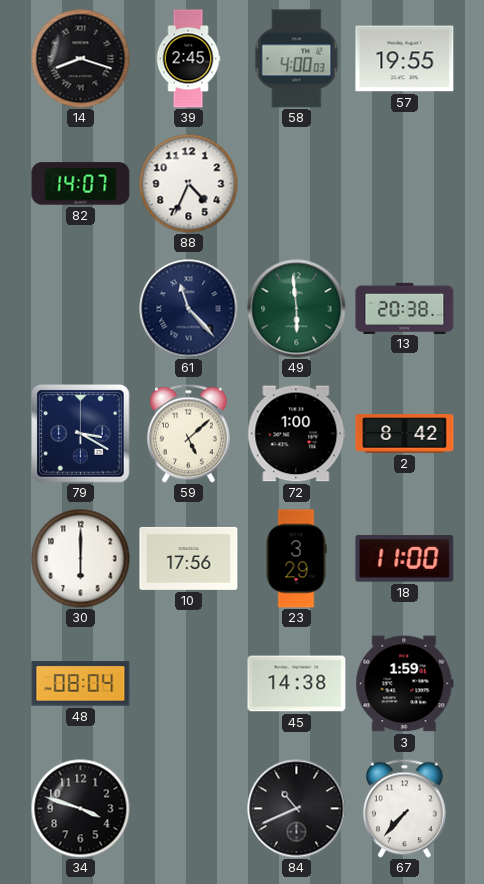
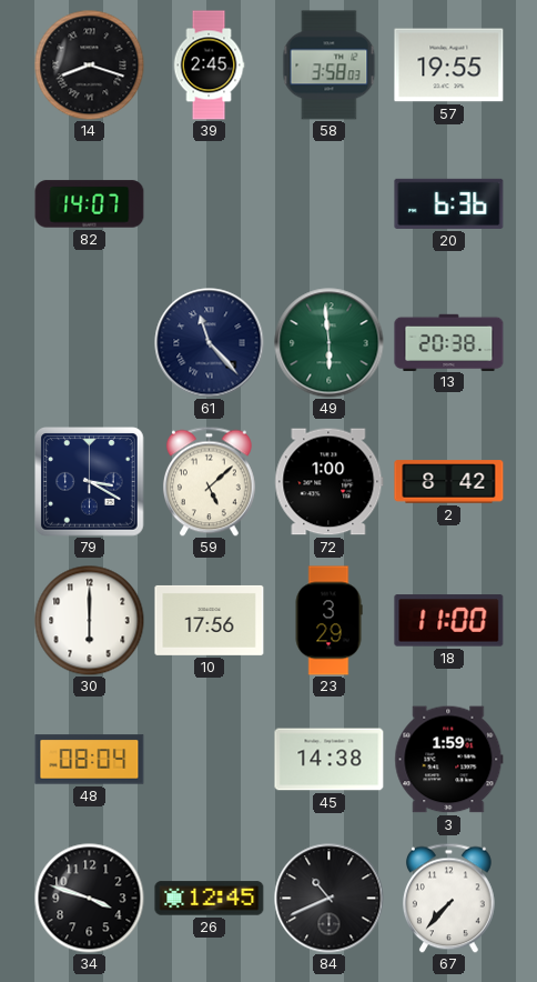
58: 4:00 -> 3:58
88: 4:34 -> none
20: none -> 6:36
26: none -> 12:45
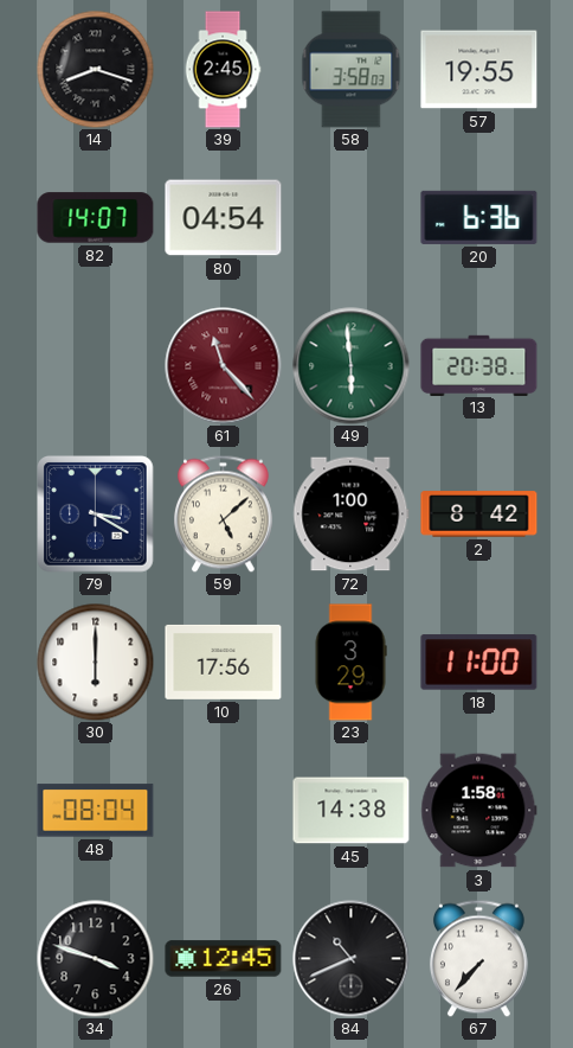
80: none -> 04:54
61 dial: navy -> burgundy
3: 1:59 -> 1:58
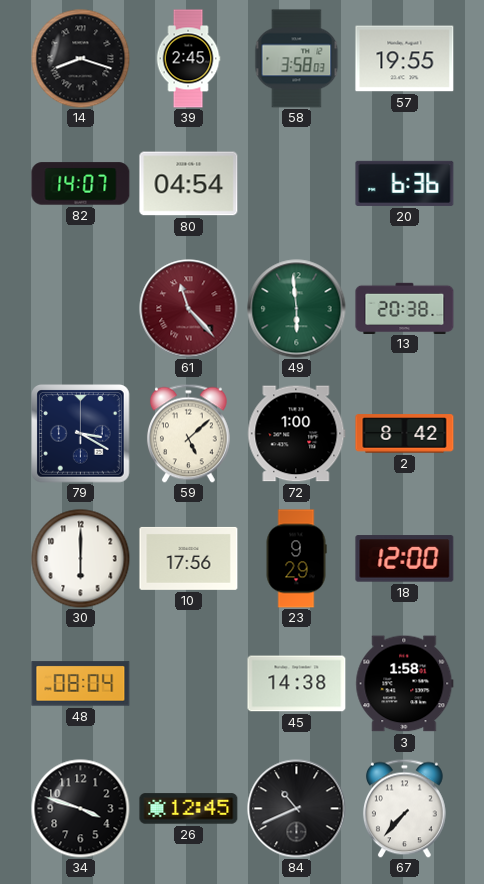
23: 3:29 -> 9:29
18: 11:00 -> 12:00
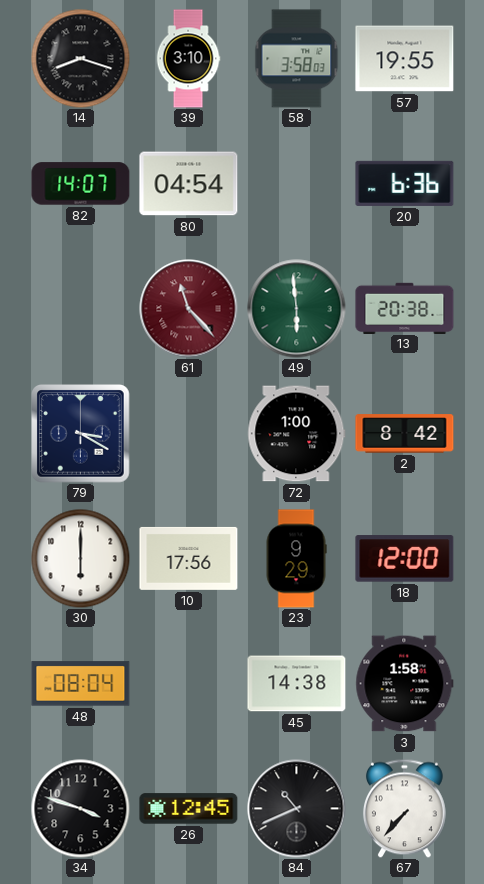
39: 2:45 -> 3:10
59: 5:08 -> none
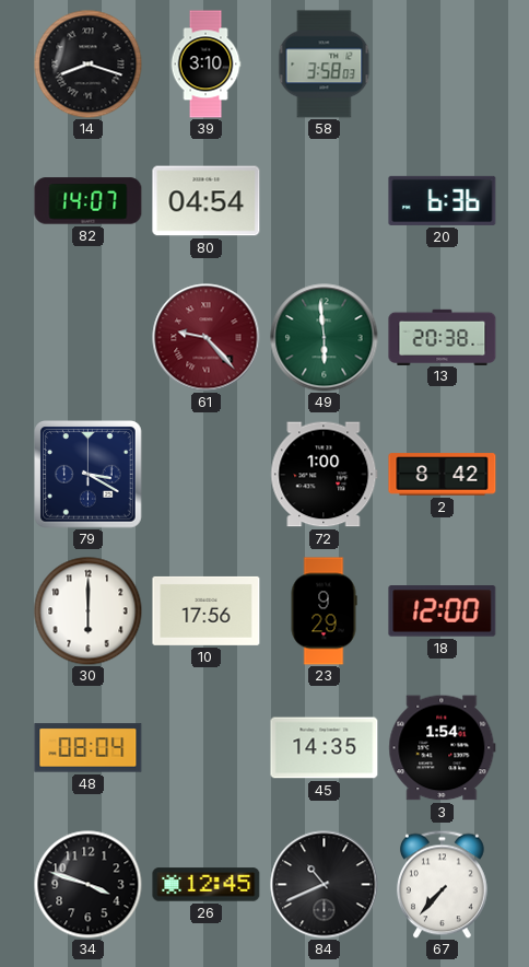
57: 19:55 -> none
61: 11:23 -> 9:23
45: 14:38 -> 14:35
3: 1:58 -> 1:54
